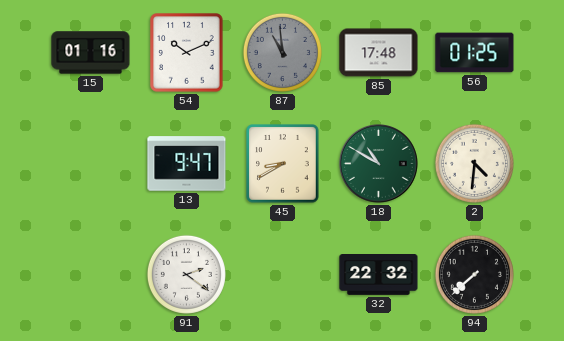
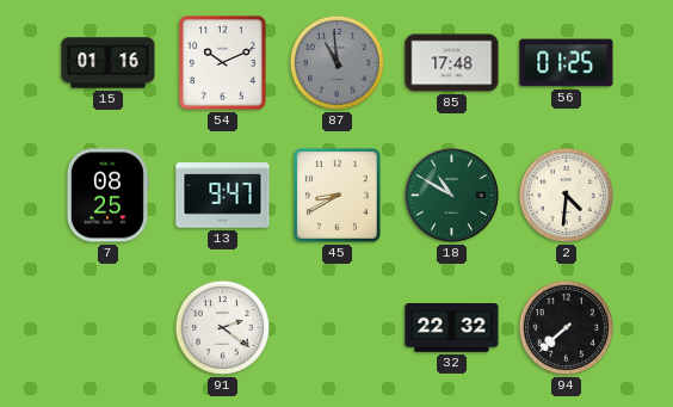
7: none -> 08:25
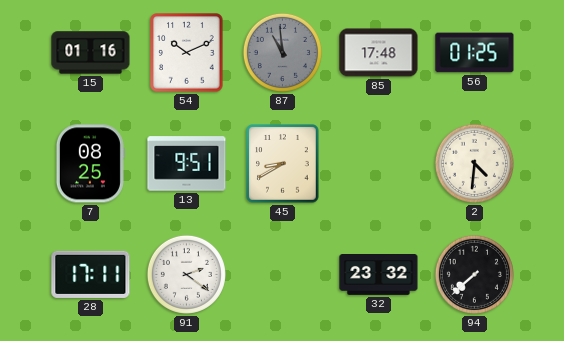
13: 9:47 -> 9:51
18: 10:50 -> none
28: none -> 17:11
32: 22:32 -> 23:32
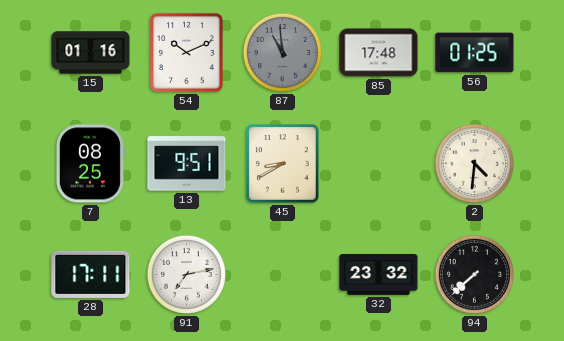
91: 2:21 -> 7:13
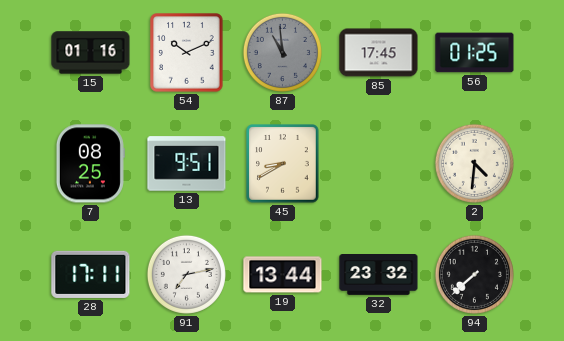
85: 17:48 -> 17:45
19: none -> 13:44
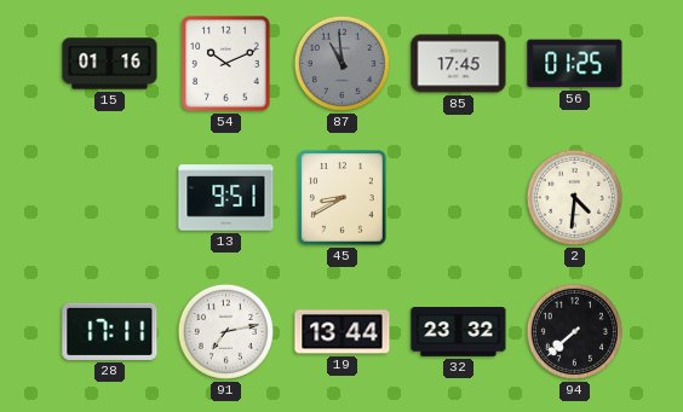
7: 08:25 -> none
